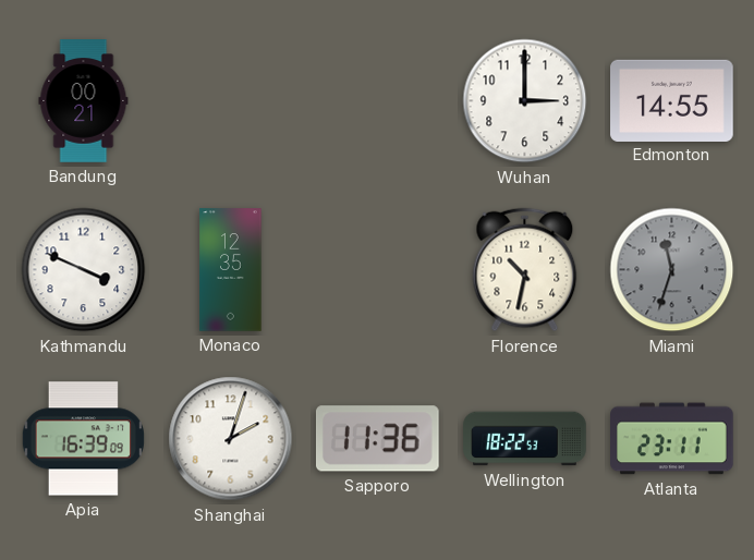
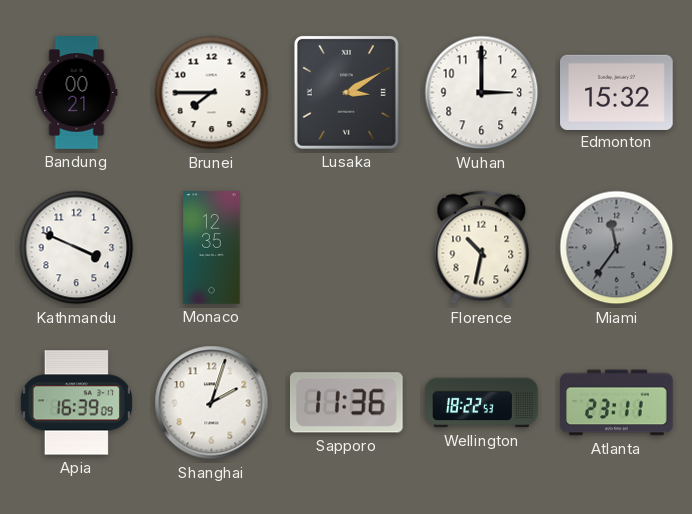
Brunei: none -> 7:45
Lusaka: none -> 3:10
Edmonton: 14:55 -> 15:32
Miami: 11:33 -> 11:36
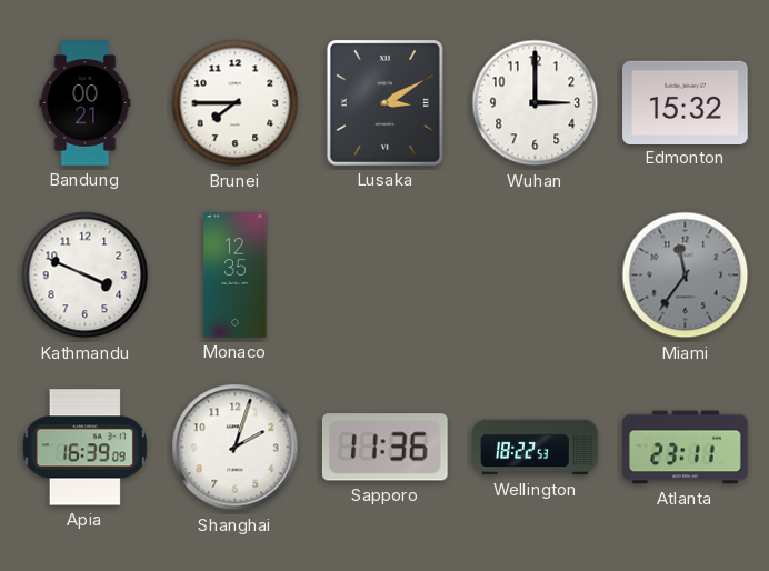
Florence: 10:32 -> none
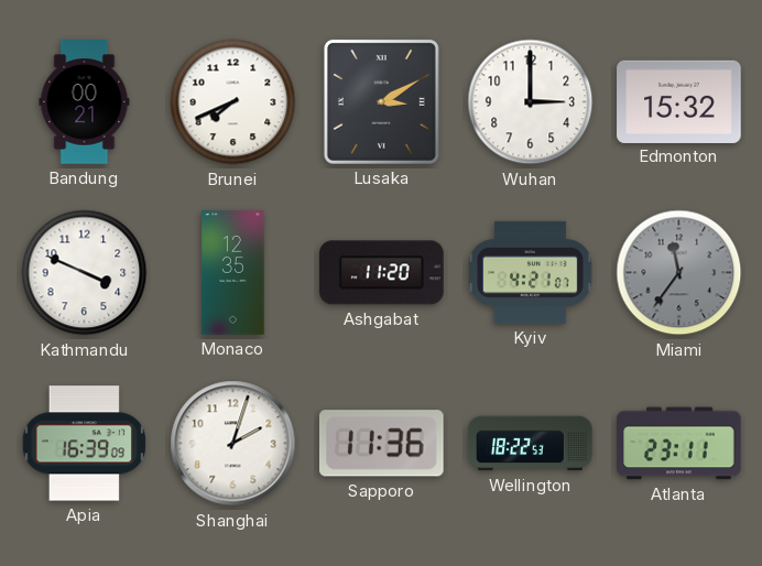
Brunei: 7:45 -> 7:41
Ashgabat: none -> 11:20
Kyiv: none -> 4:21
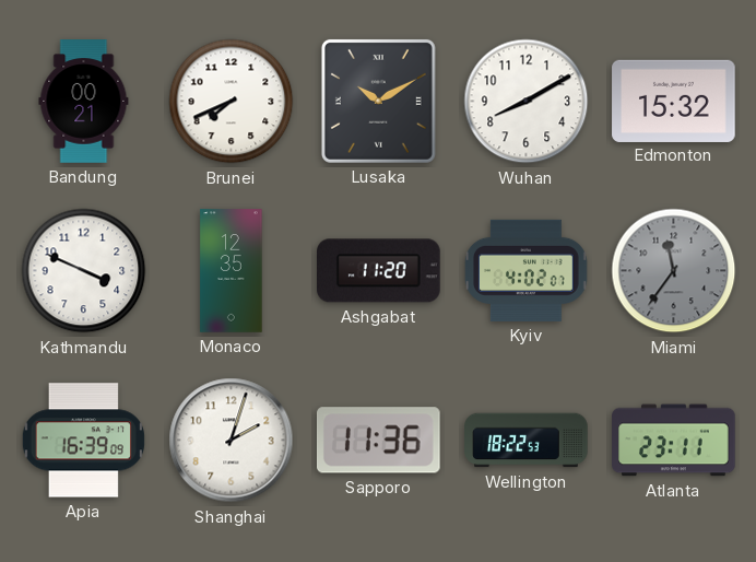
Lusaka: 3:10 -> 10:10
Wuhan: 3:00 -> 8:10
Kyiv: 4:21 -> 4:02
